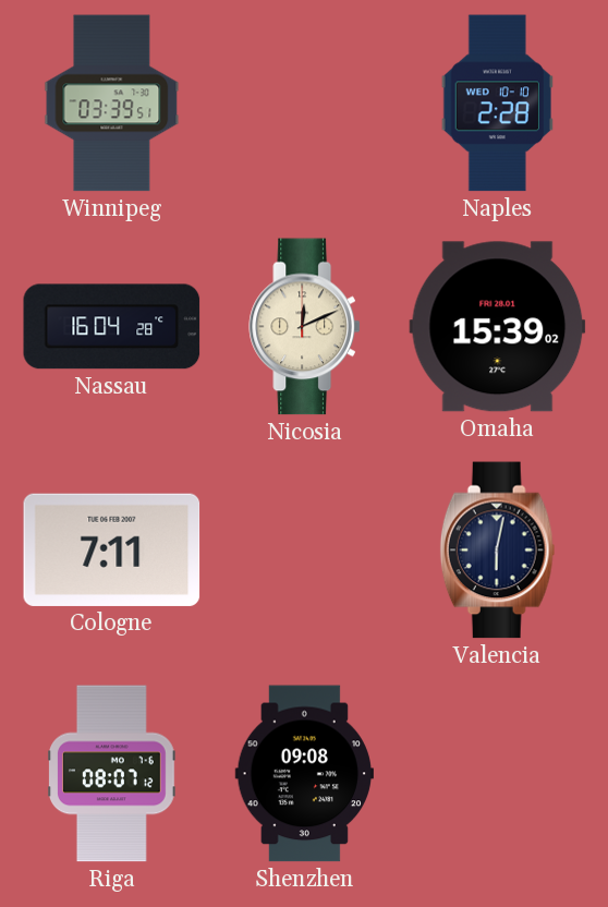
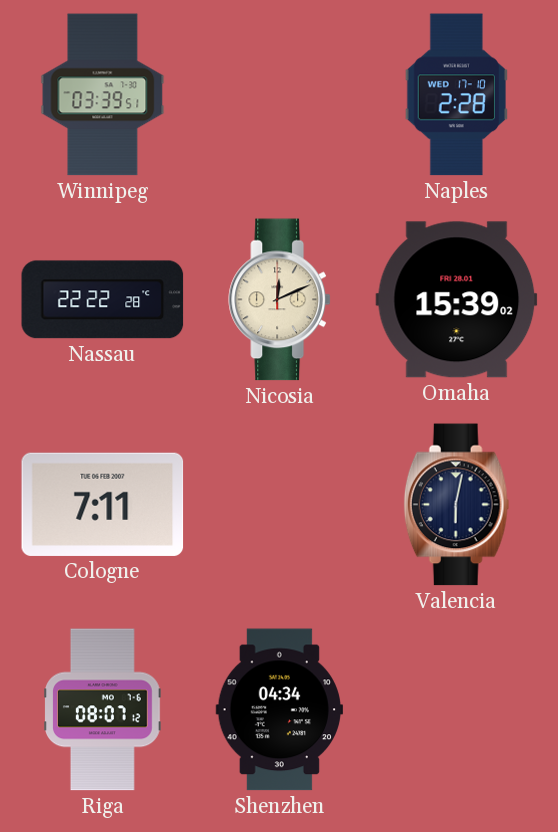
Naples date: WED 10-10 -> WED 17-10
Nassau: 16:04 -> 22:22
Shenzhen: 09:08 -> 04:34
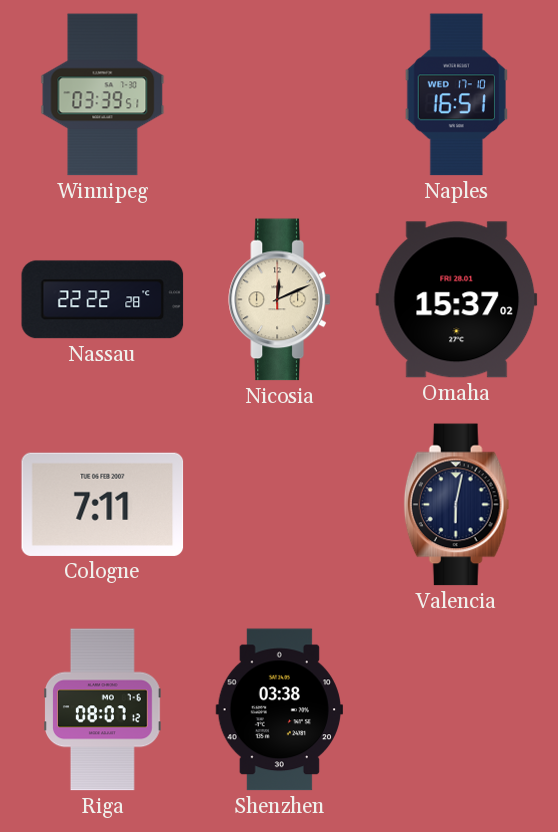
Naples: 2:28 -> 16:51
Omaha: 15:39 -> 15:37
Shenzhen: 04:34 -> 03:38
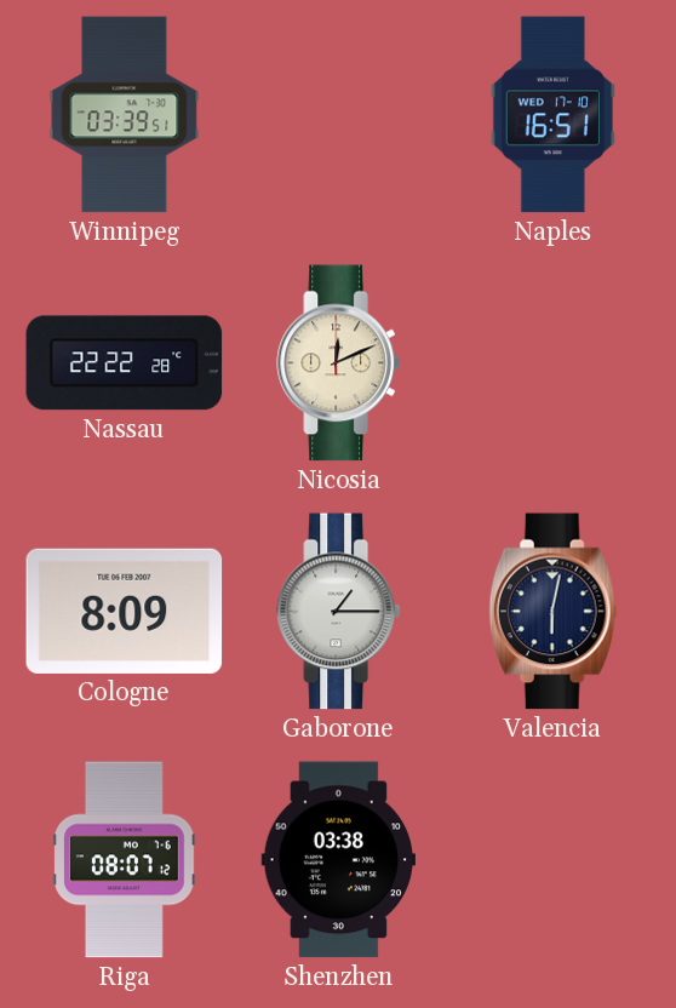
Omaha: 15:37 -> none
Cologne: 7:11 -> 8:09
Gaborone: none -> 1:15
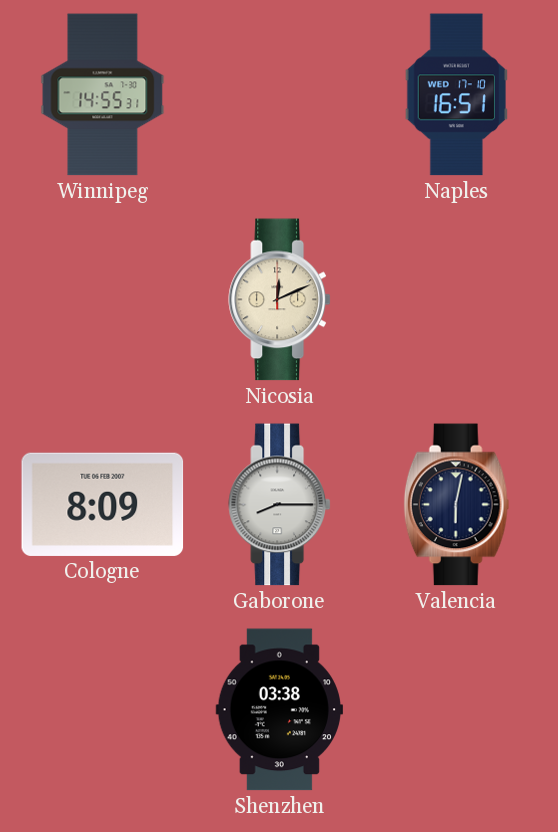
Winnipeg: 03:39 -> 14:55
Nassau: 22:22 -> none
Gaborone: 1:15 -> 8:15
Riga: 08:07 -> none
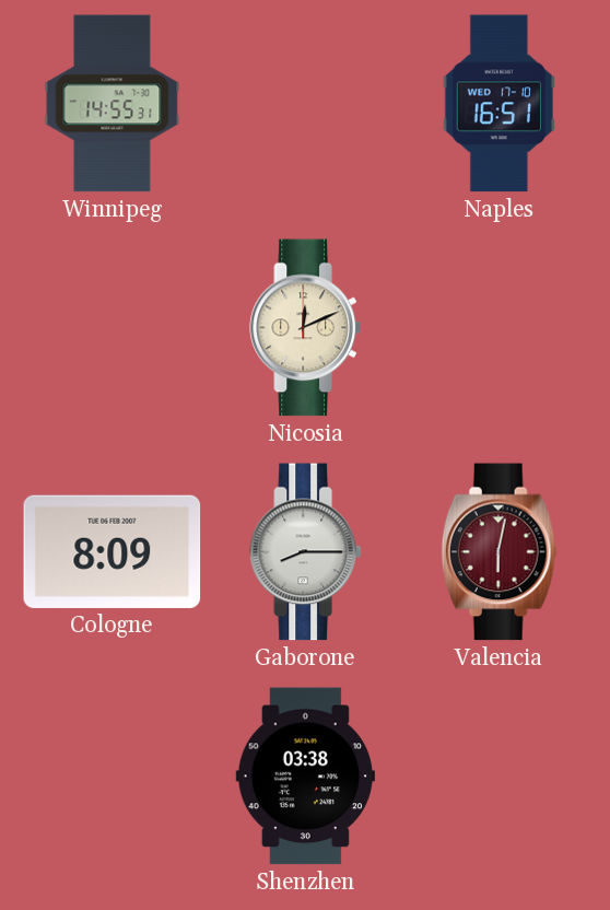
Valencia dial: navy -> burgundy
